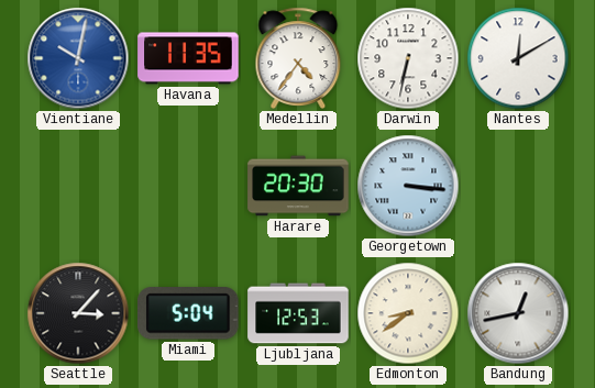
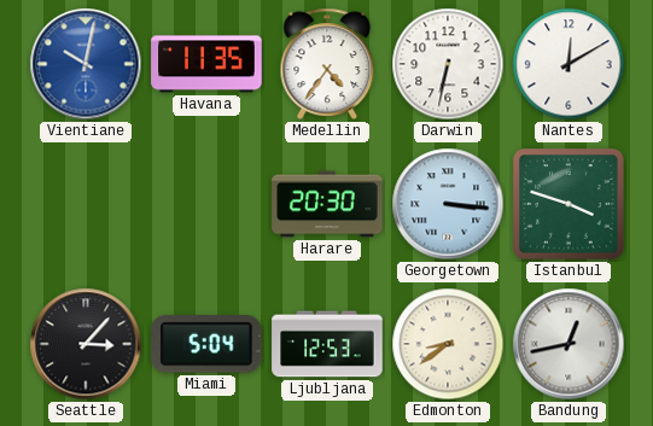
Istanbul: none -> 3:48
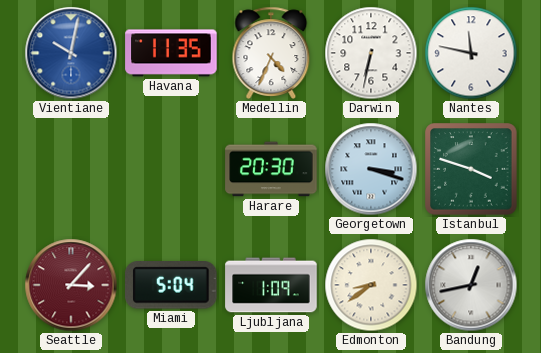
Medellin: 4:36 -> 4:34
Nantes: 12:10 -> 11:47
Georgetown: 3:16 -> 3:18
Seattle dial: black -> burgundy
Ljubljana: 12:53 -> 1:09
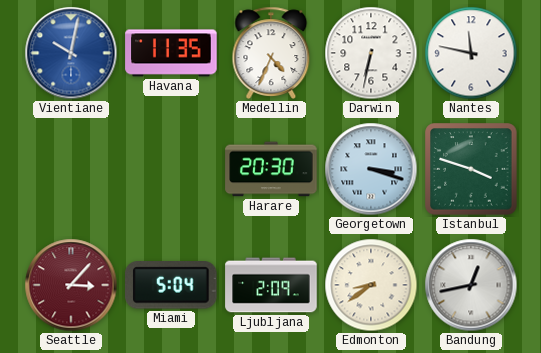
Ljubljana: 1:09 -> 2:09
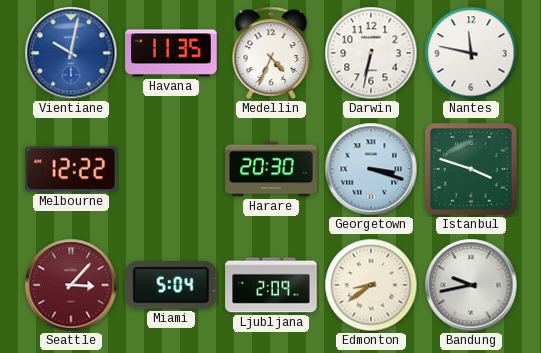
Melbourne: none -> 12:22
Bandung: 12:43 -> 9:43
